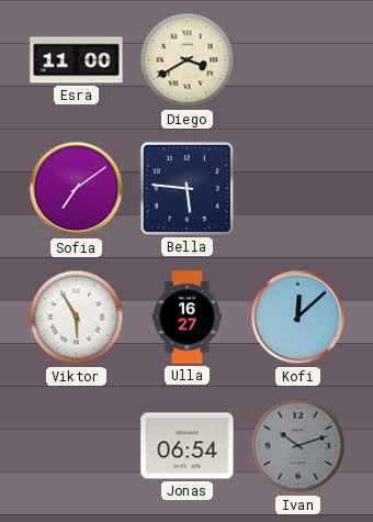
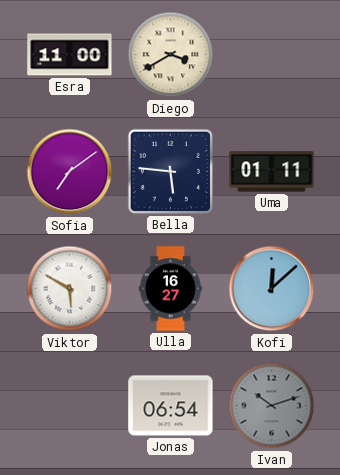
Uma: none -> 01:11
Viktor: 5:55 -> 5:50
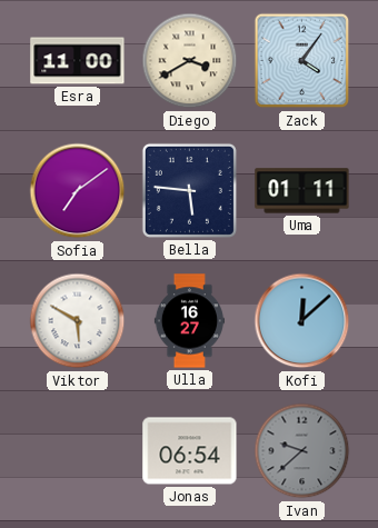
Zack: none -> 4:06
Ivan: 10:12 -> 9:38
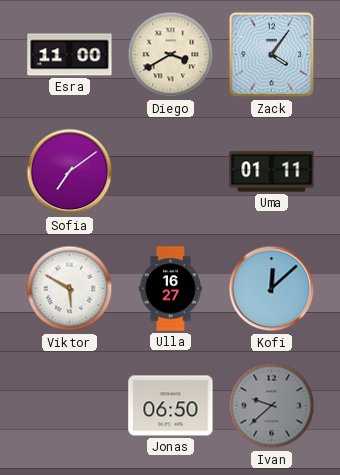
Bella: 5:46 -> none
Jonas: 06:54 -> 06:50
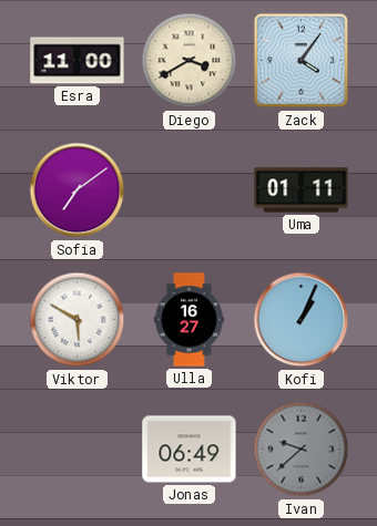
Kofi: 12:08 -> 1:04
Jonas: 06:50 -> 06:49
